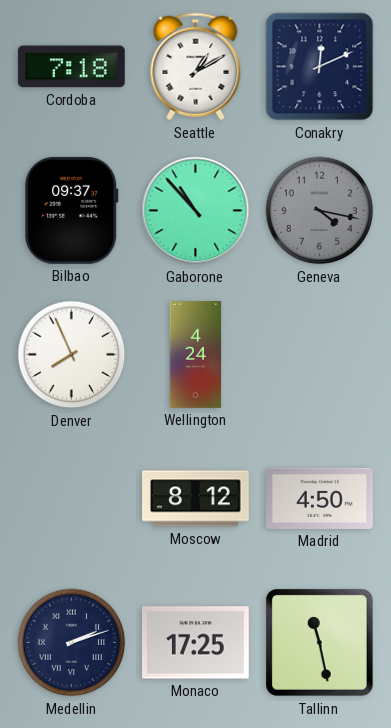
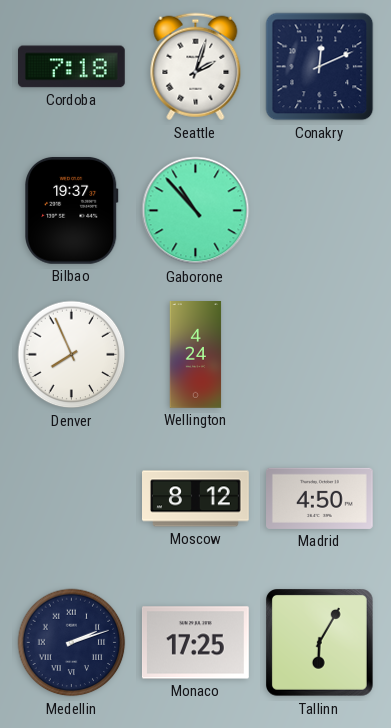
Seattle: 1:10 -> 2:03
Bilbao: 09:37 -> 19:37
Geneva: 4:17 -> none
Tallinn: 11:28 -> 6:05
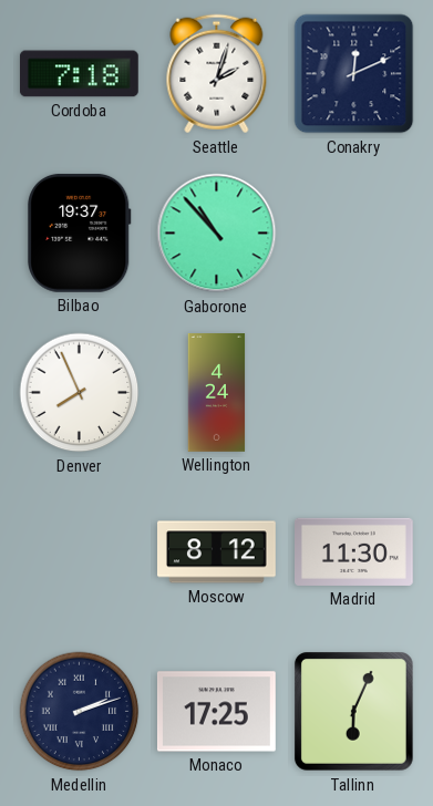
Madrid: 4:50 -> 11:30
Tallinn: 6:05 -> 6:04
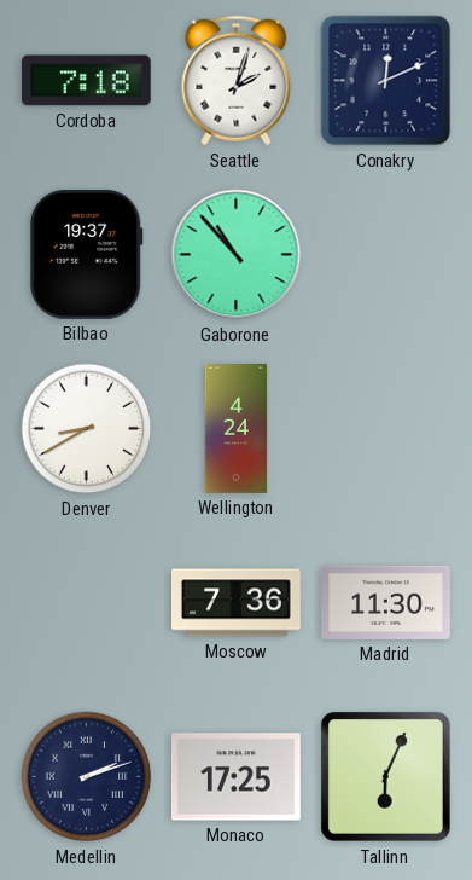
Denver: 7:56 -> 8:40
Moscow: 8:12 -> 7:36
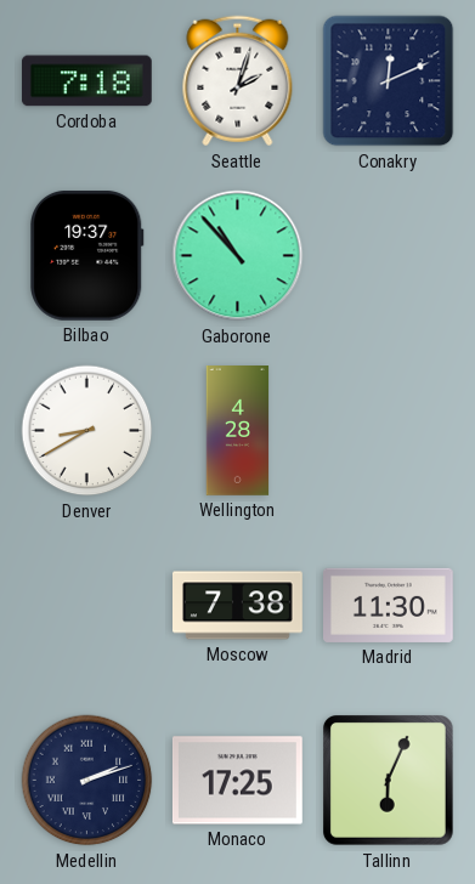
Wellington: 4:24 -> 4:28
Moscow: 7:36 -> 7:38
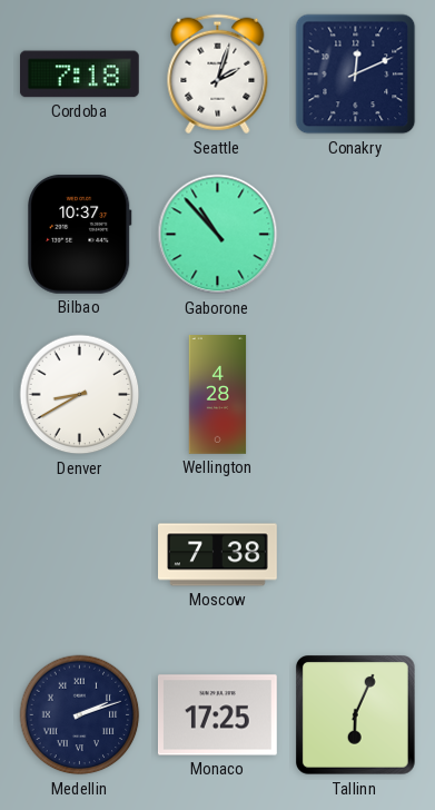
Bilbao: 19:37 -> 10:37
Madrid: 11:30 -> none
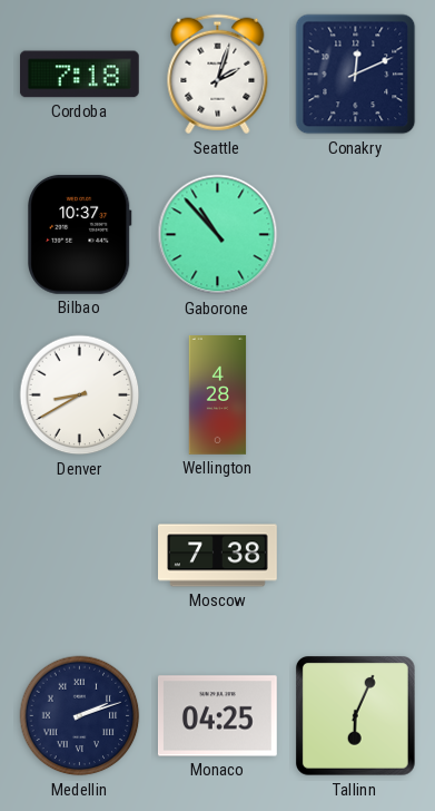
Monaco: 17:25 -> 04:25
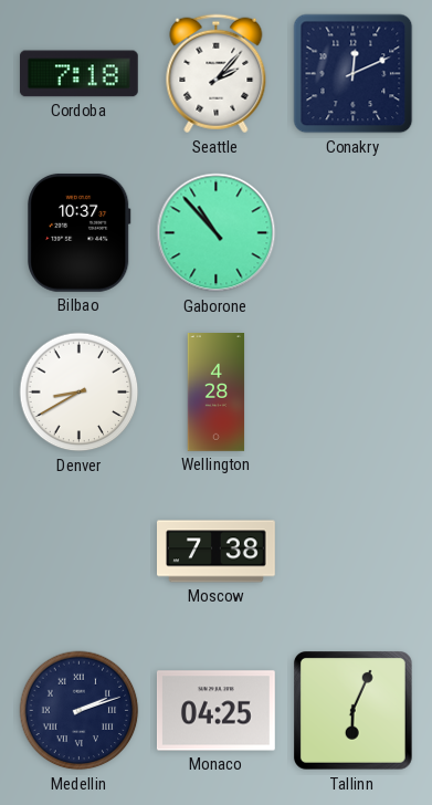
Seattle: 2:03 -> 2:07
